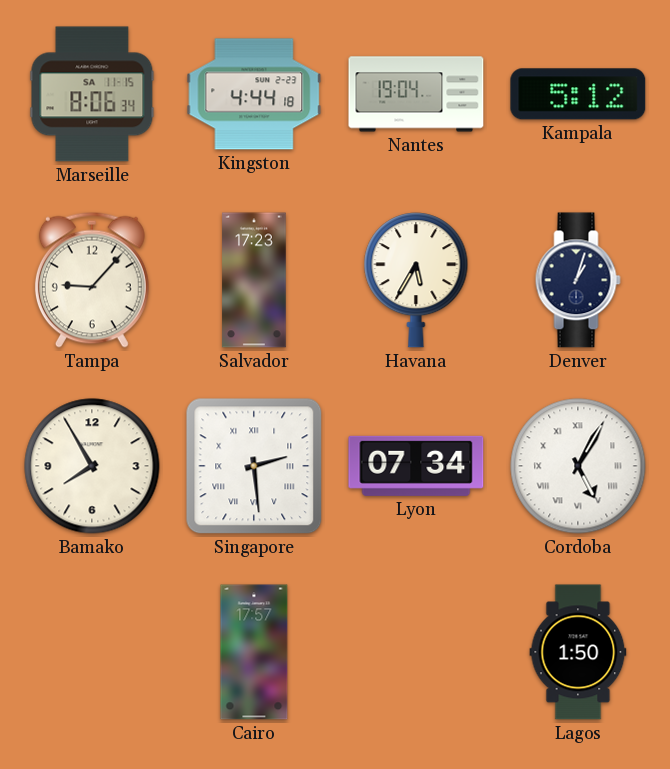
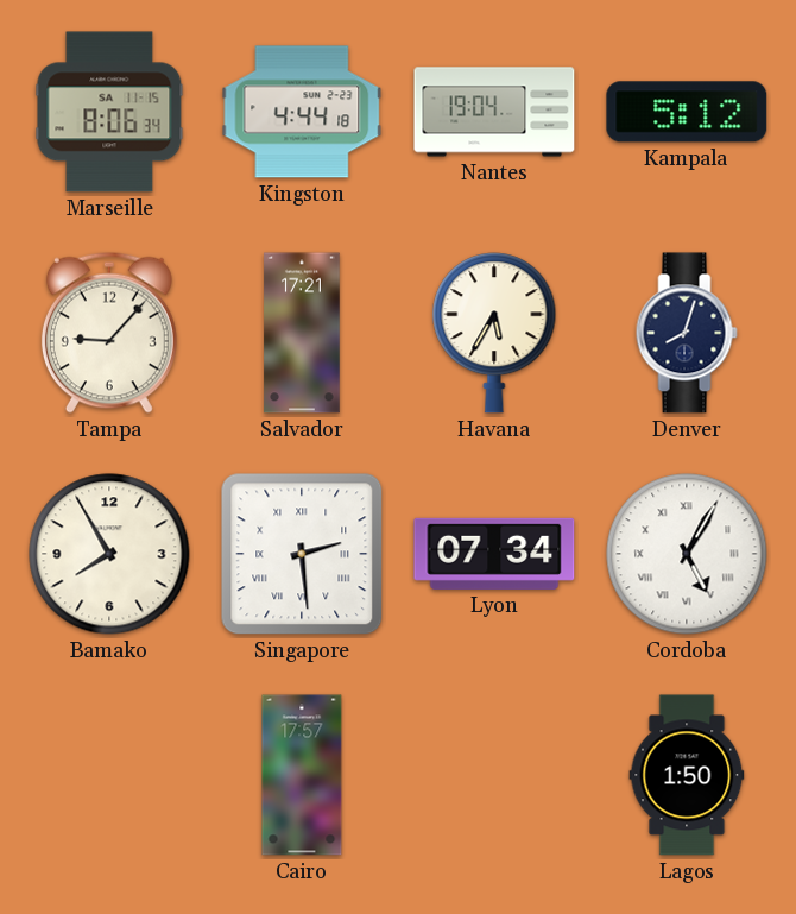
Salvador: 17:23 -> 17:21
Denver: 1:03 -> 8:03
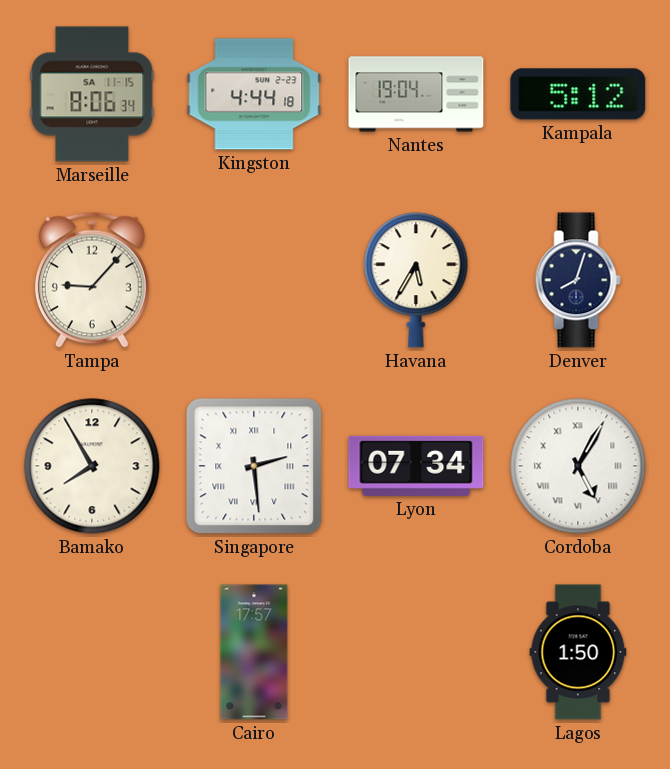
Salvador: 17:21 -> none
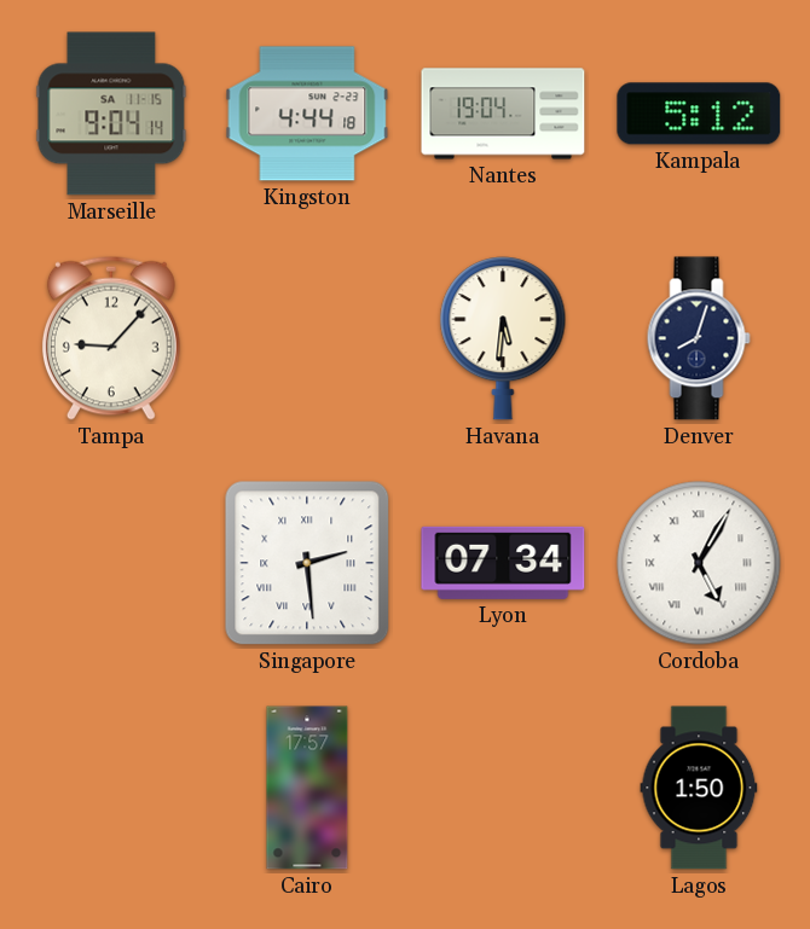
Marseille: 8:06 -> 9:04
Havana: 5:35 -> 5:31
Bamako: 7:55 -> none
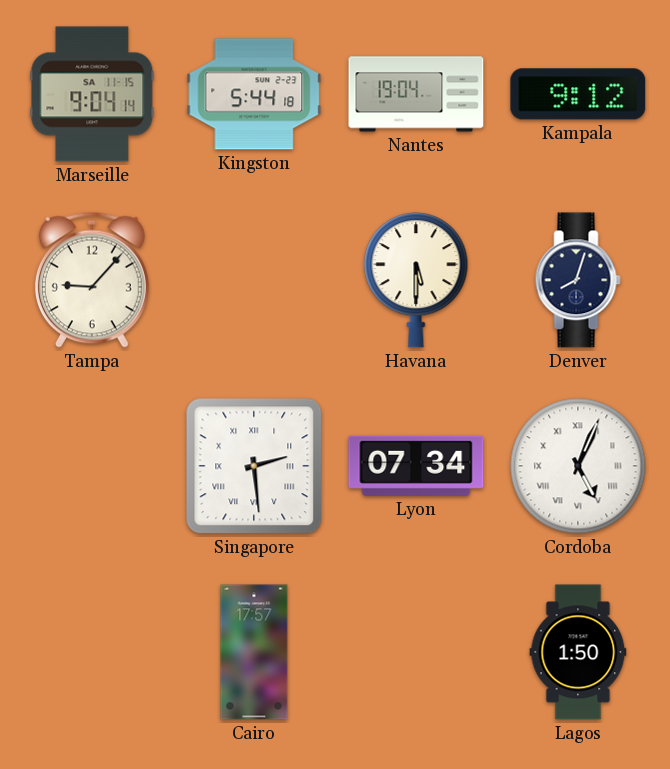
Kingston: 4:44 -> 5:44
Kampala: 5:12 -> 9:12
Havana: 5:31 -> 5:30
Cordoba: 5:05 -> 5:04
